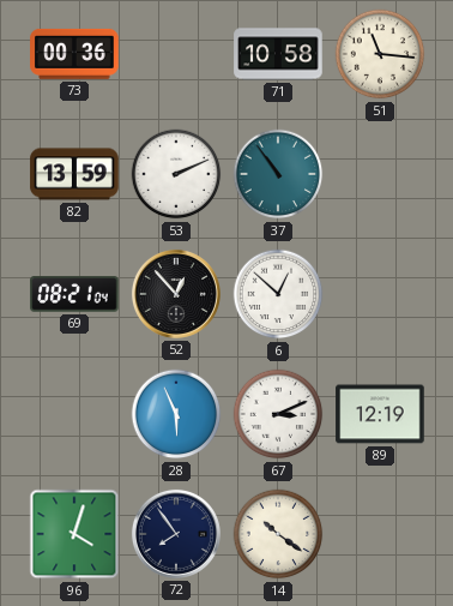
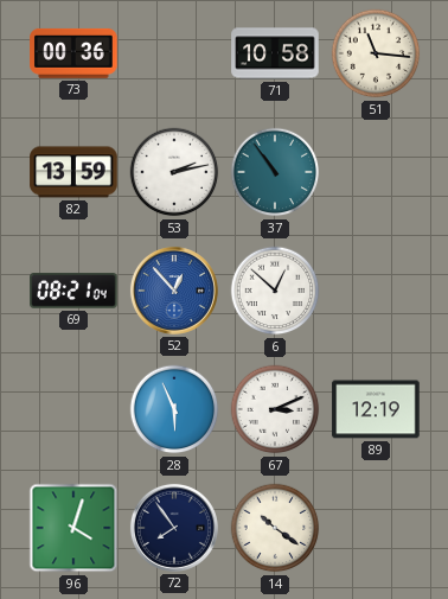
53: 2:11 -> 2:13
52 dial: black -> blue
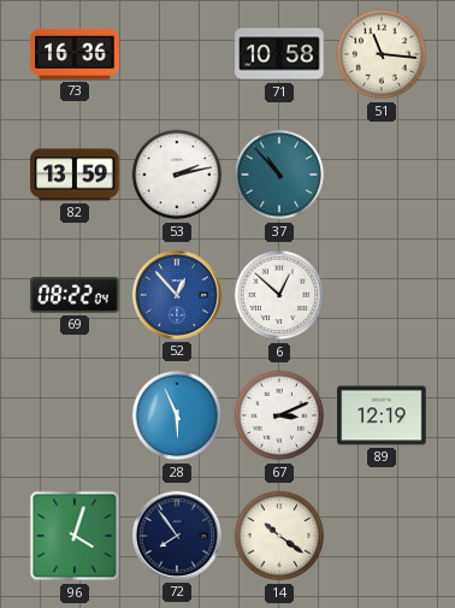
73: 00:36 -> 16:36
37: 10:54 -> 10:53
69: 08:21 -> 08:22
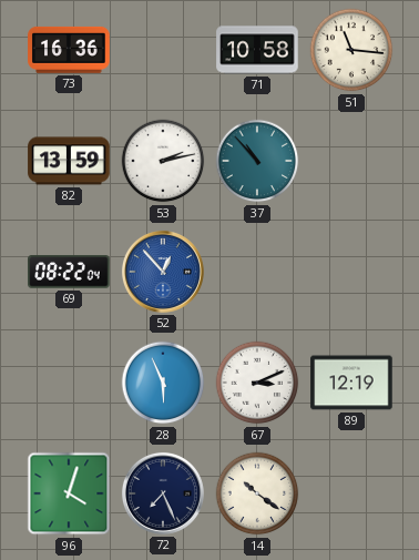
6: 12:52 -> none
72: 7:54 -> 7:26
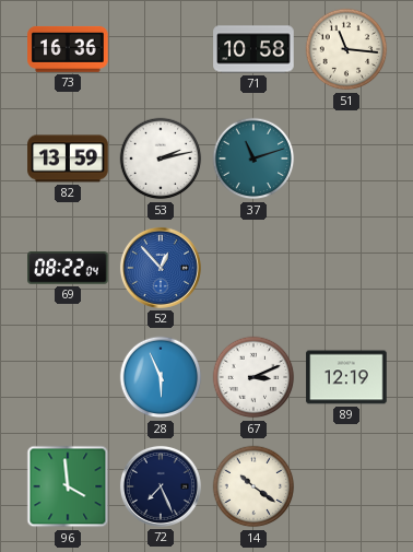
37: 10:53 -> 11:12
96: 4:03 -> 3:59
